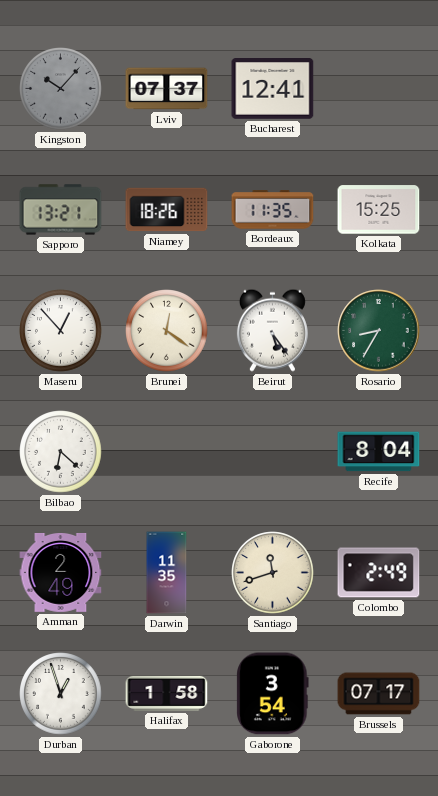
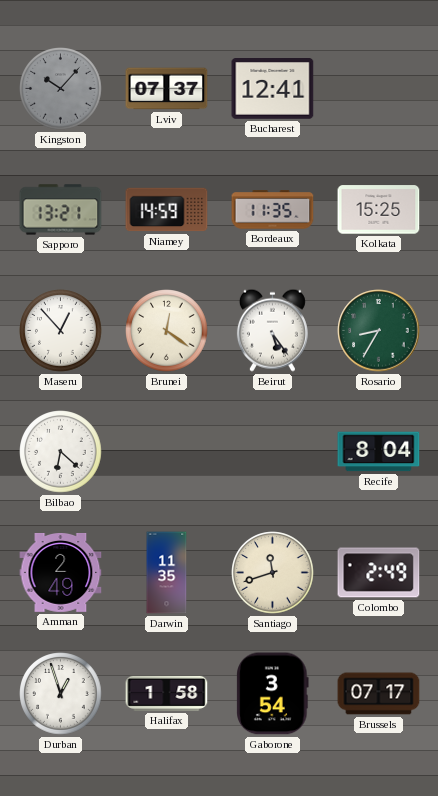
Niamey: 18:26 -> 14:59
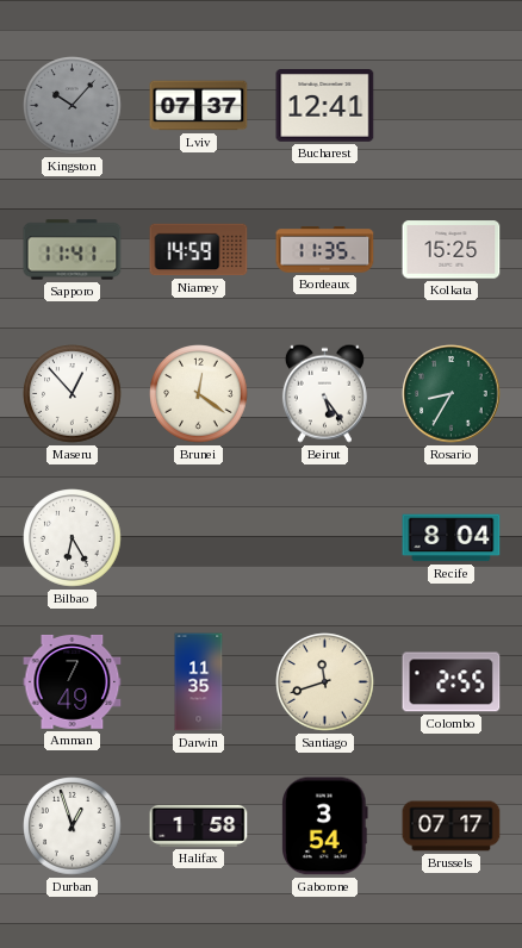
Sapporo: 13:21 -> 11:41
Bilbao: 6:22 -> 6:25
Amman: 2:49 -> 7:49
Colombo: 2:49 -> 2:55
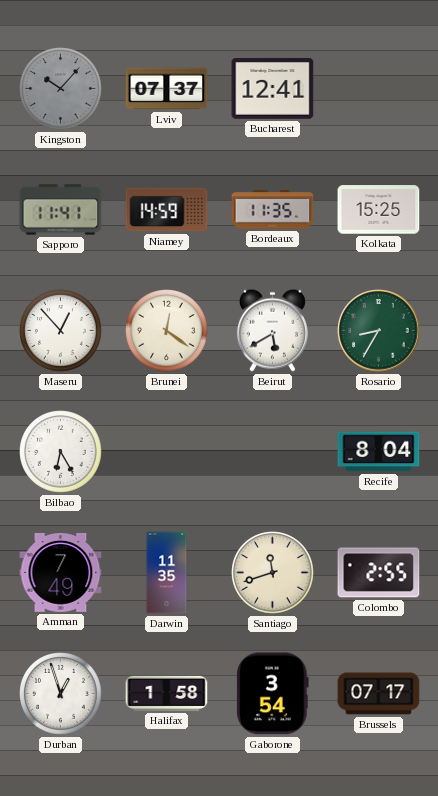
Beirut: 5:24 -> 5:40
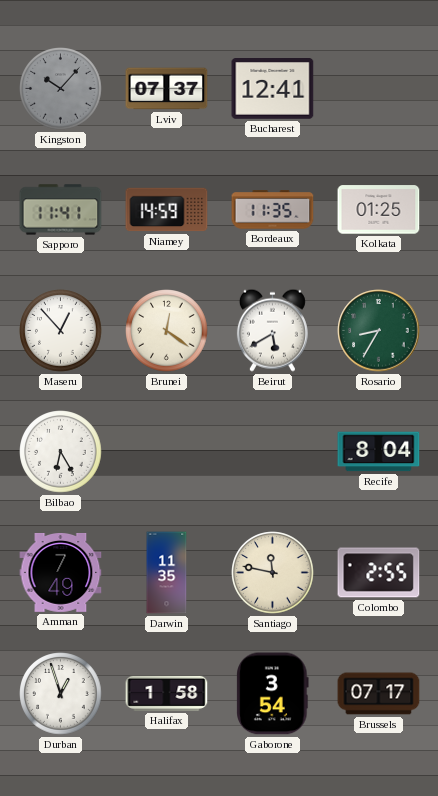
Kolkata: 15:25 -> 01:25
Santiago: 11:42 -> 11:47
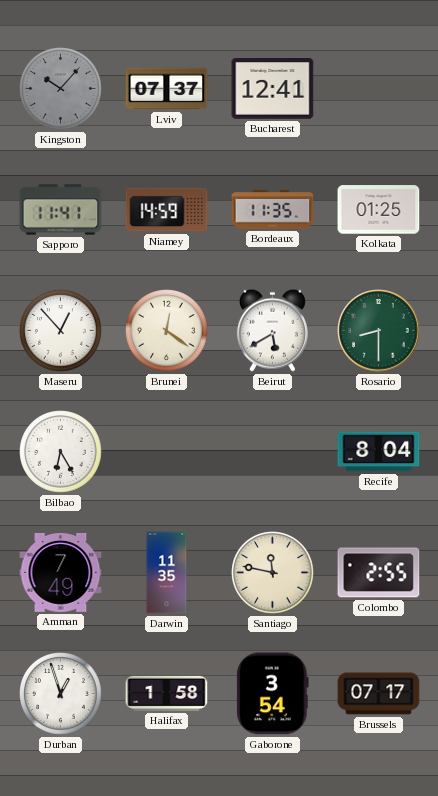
Rosario: 8:35 -> 8:30
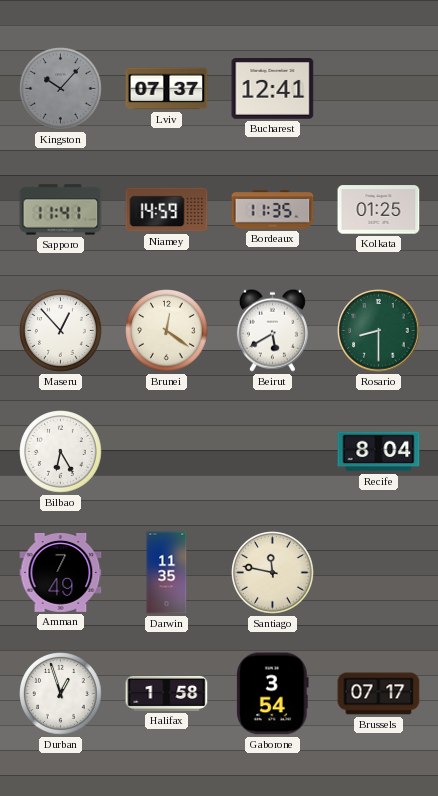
Colombo: 2:55 -> none
